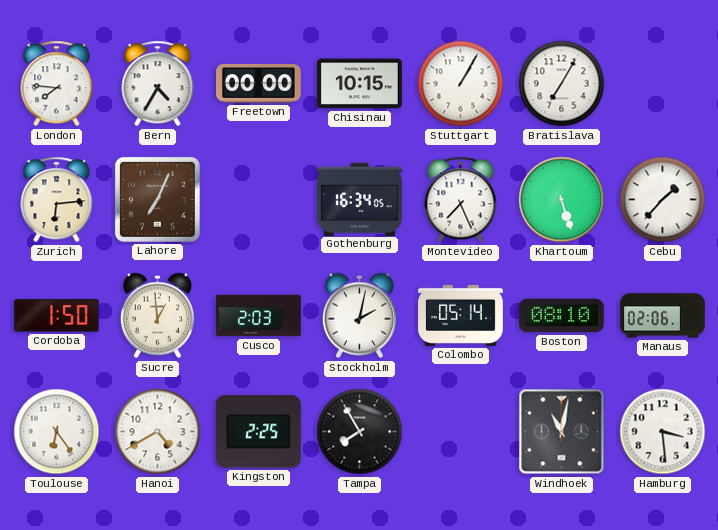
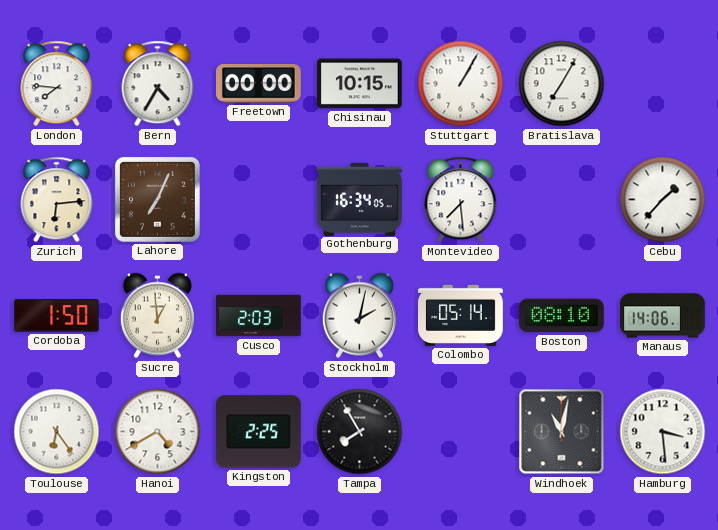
Montevideo: 7:26 -> 7:29
Khartoum: 5:27 -> none
Manaus: 02:06 -> 14:06
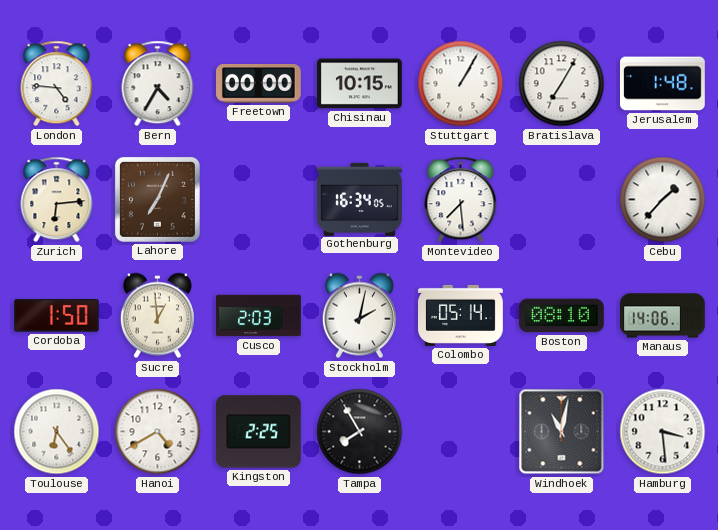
London: 7:46 -> 4:46
Jerusalem: none -> 1:48
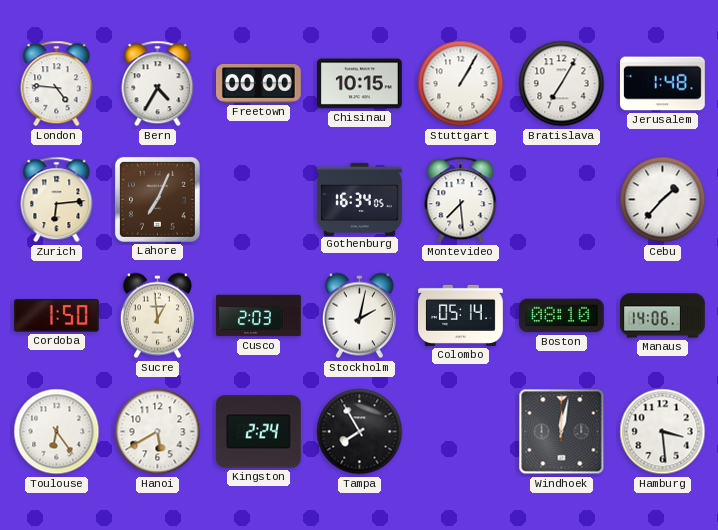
Hanoi: 4:40 -> 5:40
Kingston: 2:25 -> 2:24
Windhoek: 11:02 -> 12:02
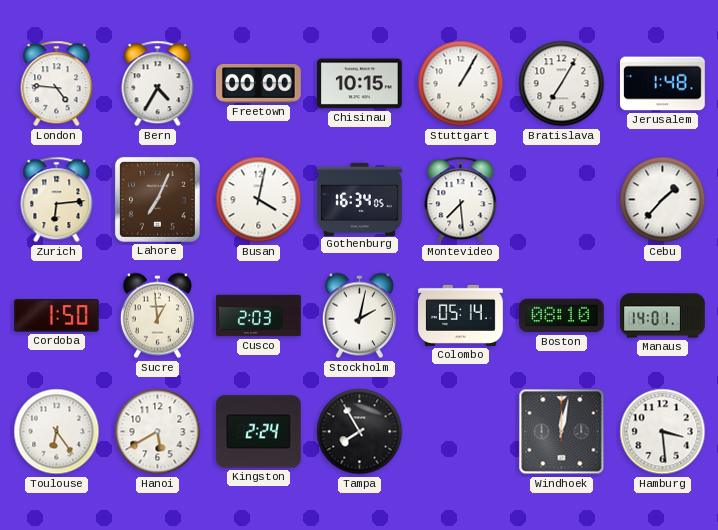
Busan: none -> 4:02
Manaus: 14:06 -> 14:01
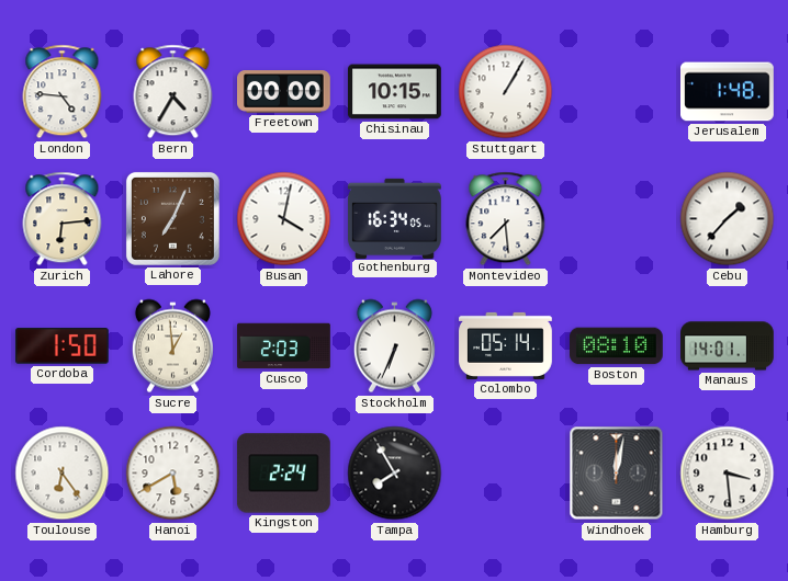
Bratislava: 7:05 -> none
Stockholm: 2:02 -> 6:34
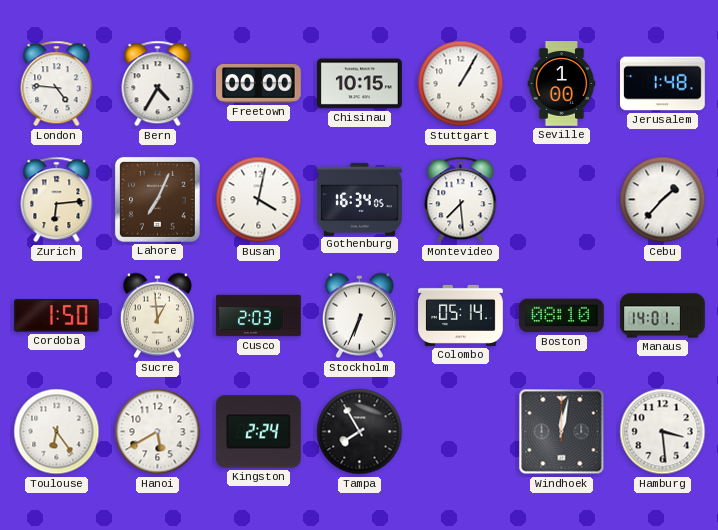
Seville: none -> 1:00
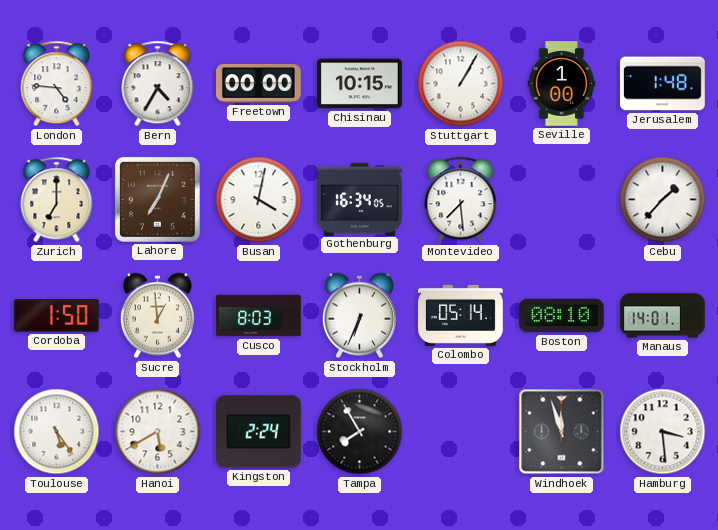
Zurich: 6:14 -> 7:00
Cusco: 2:03 -> 8:03
Toulouse: 6:24 -> 5:24
Windhoek: 12:02 -> 11:57
